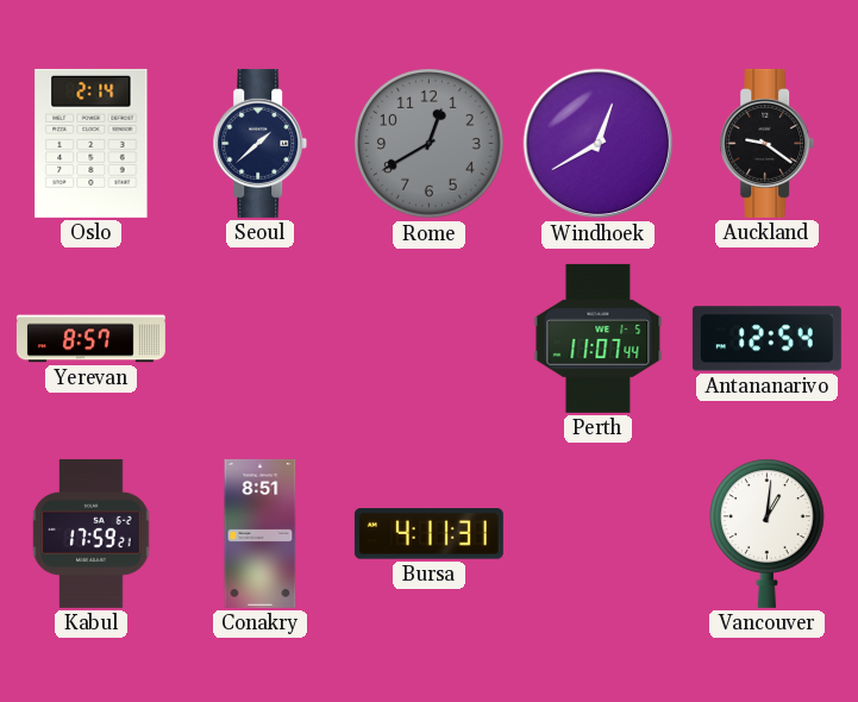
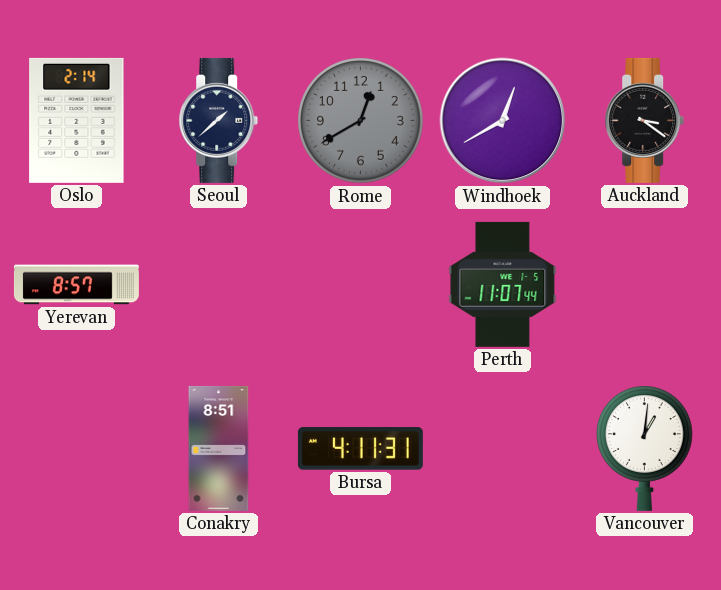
Auckland: 9:21 -> 3:21
Antananarivo: 12:54 -> none
Kabul: 17:59 -> none
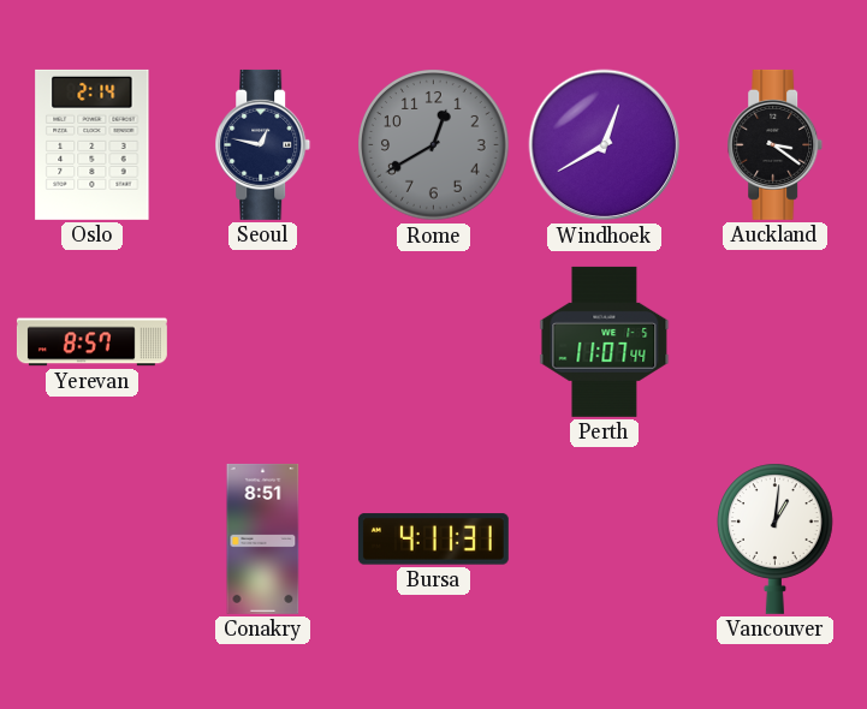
Seoul: 1:38 -> 12:47
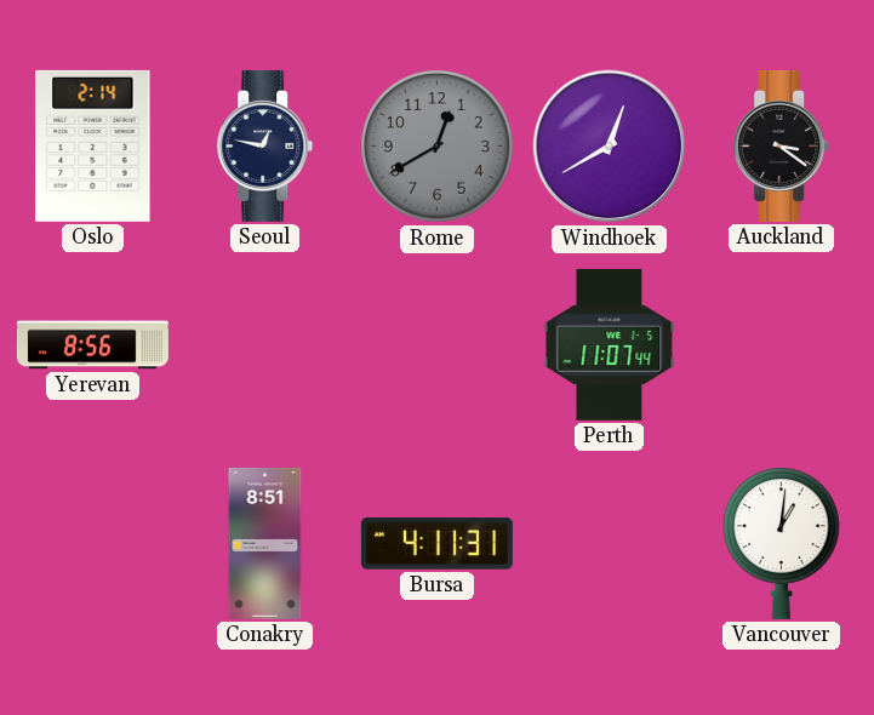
Yerevan: 8:57 -> 8:56
